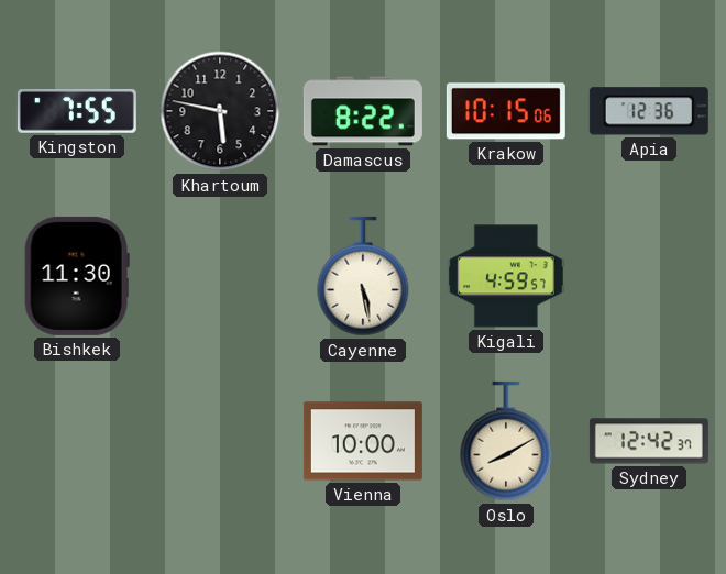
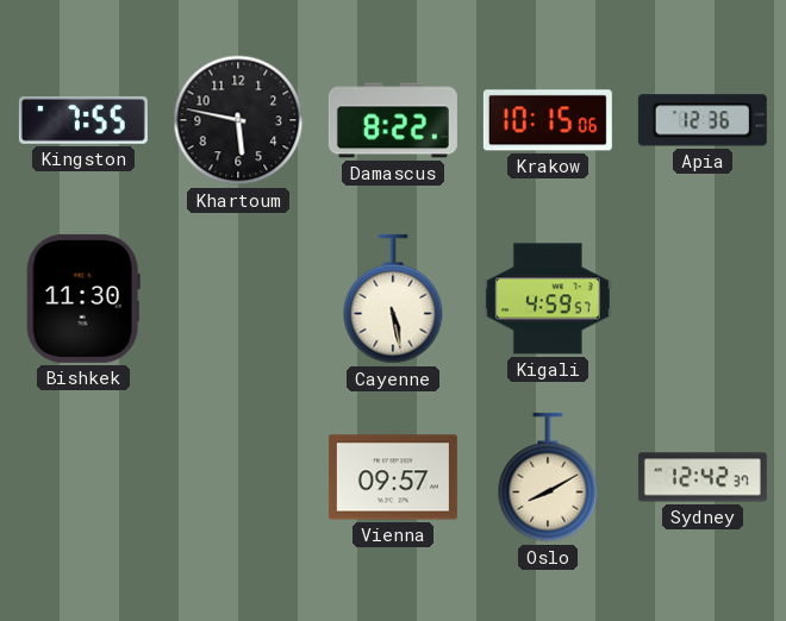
Vienna: 10:00 -> 09:57
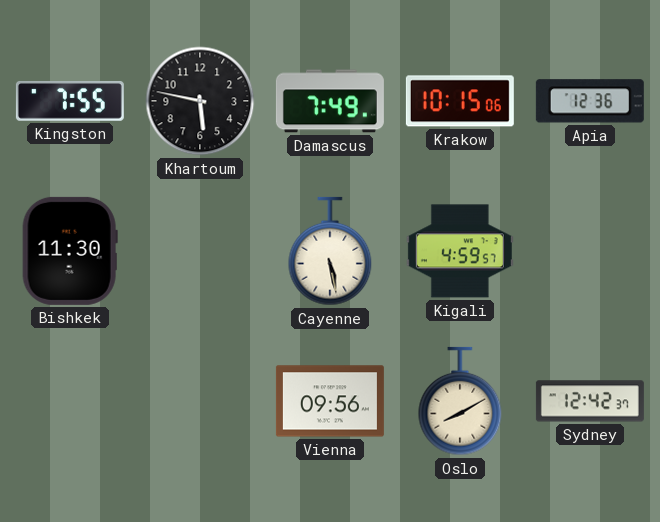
Damascus: 8:22 -> 7:49
Vienna: 09:57 -> 09:56
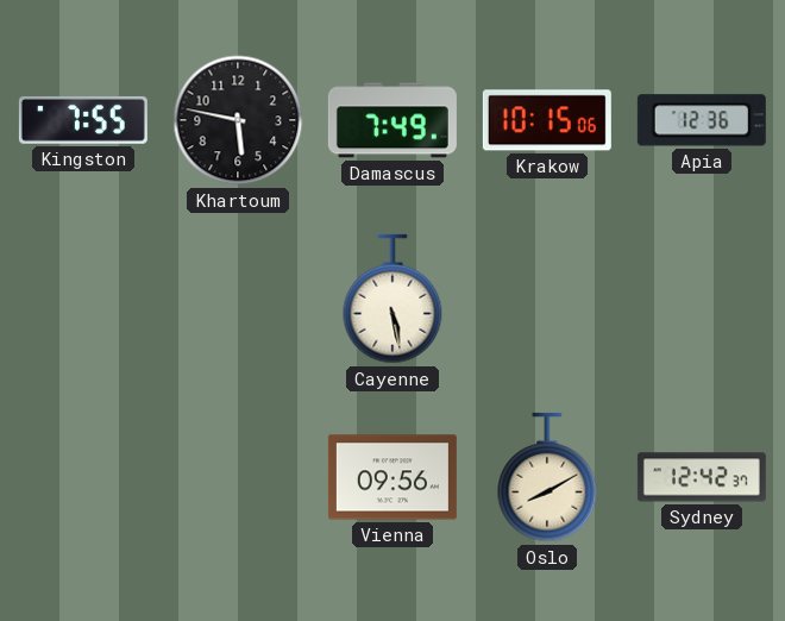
Bishkek: 11:30 -> none
Kigali: 4:59 -> none
